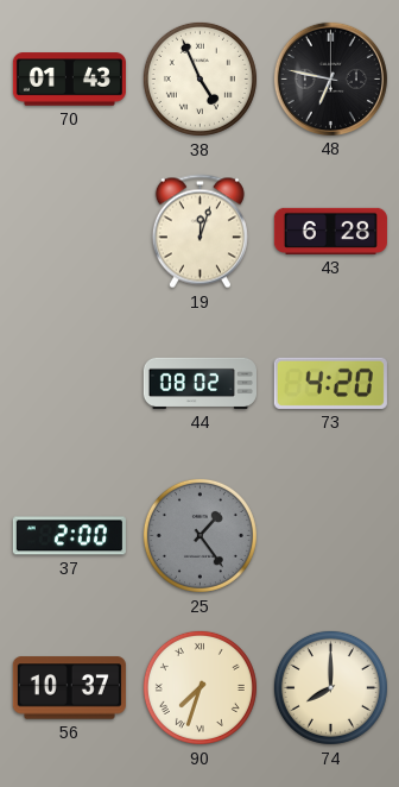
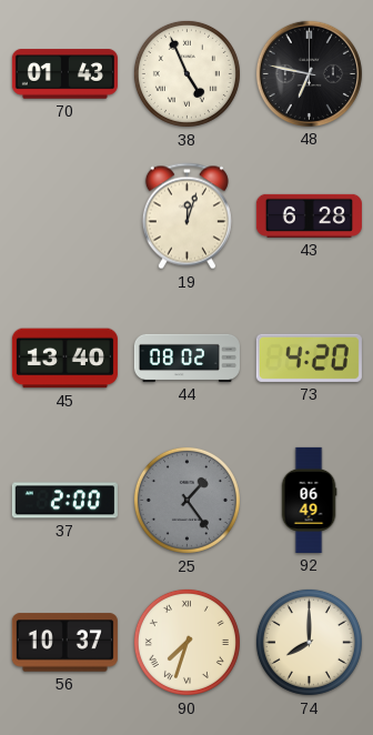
45: none -> 13:40
92: none -> 06:49
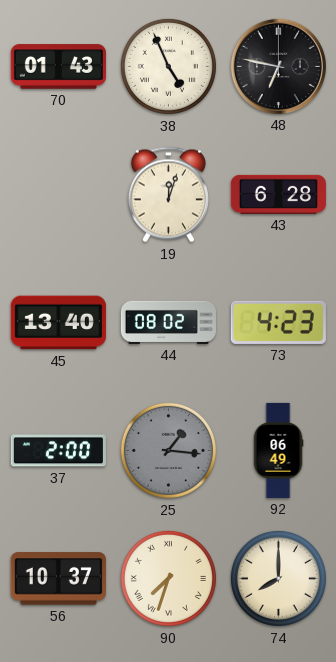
73: 4:20 -> 4:23
25: 1:24 -> 1:16
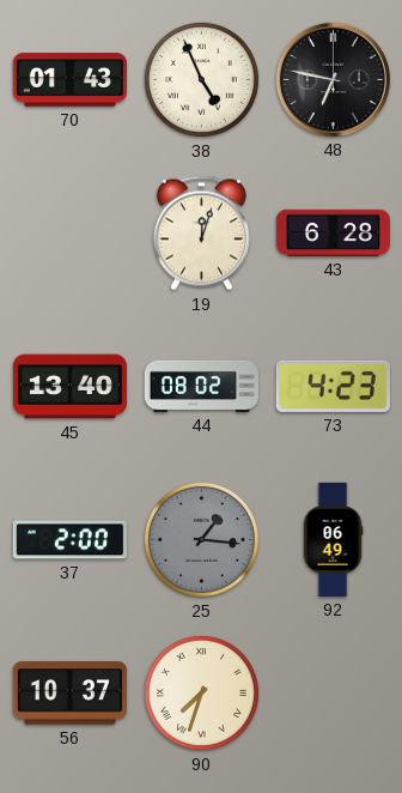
74: 8:00 -> none
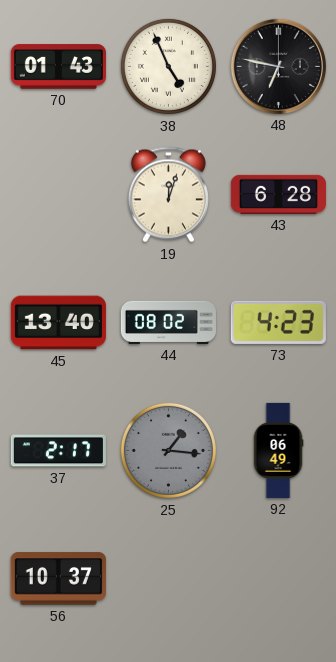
37: 2:00 -> 2:17
90: 7:33 -> none
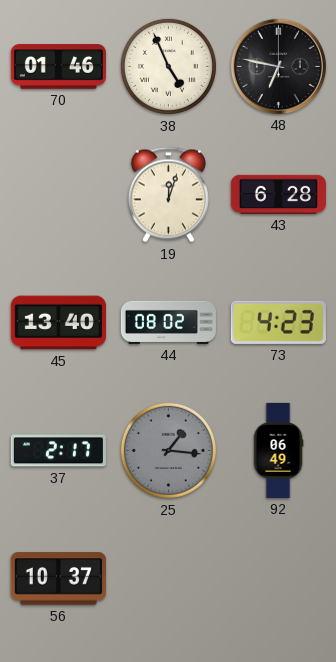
70: 01:43 -> 01:46
